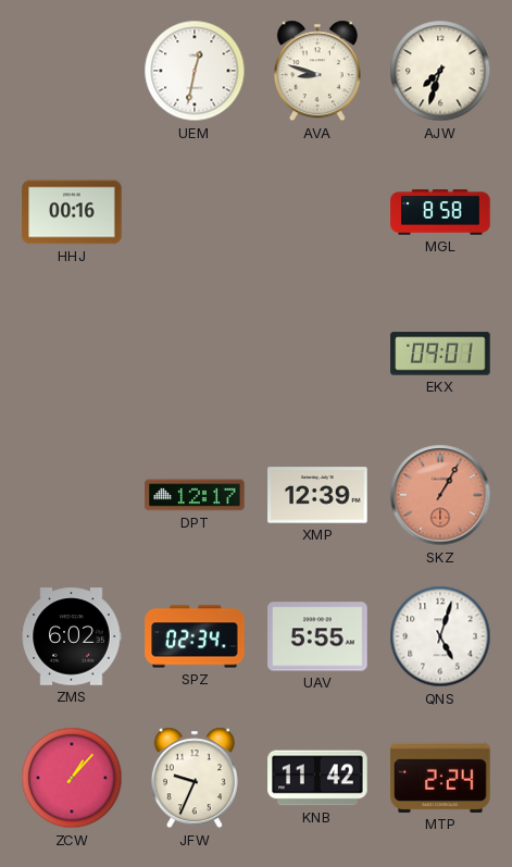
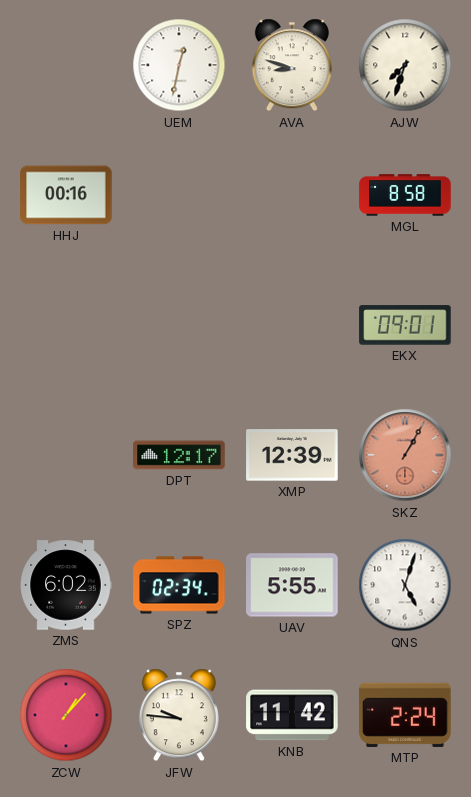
JFW: 9:34 -> 9:46
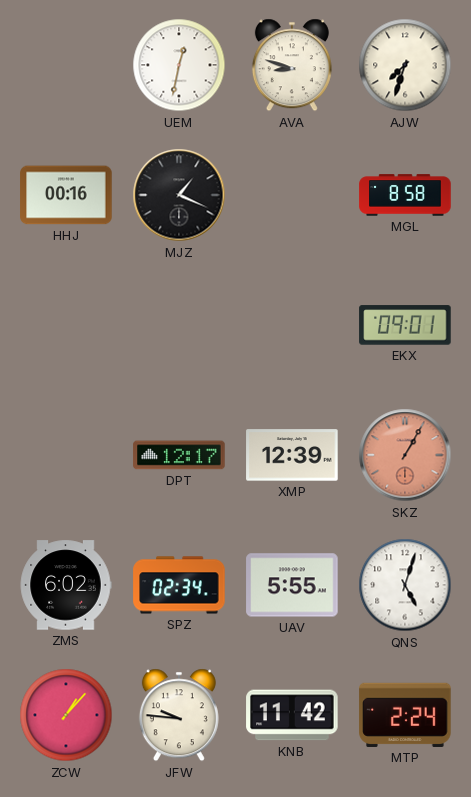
MJZ: none -> 1:19
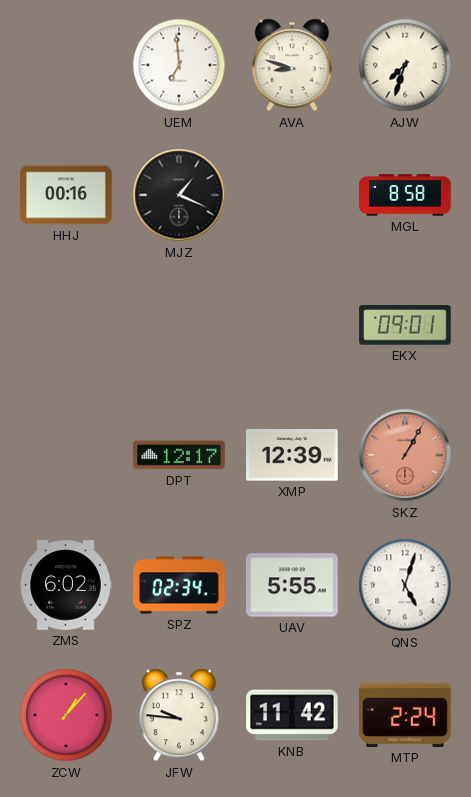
UEM: 12:32 -> 6:59
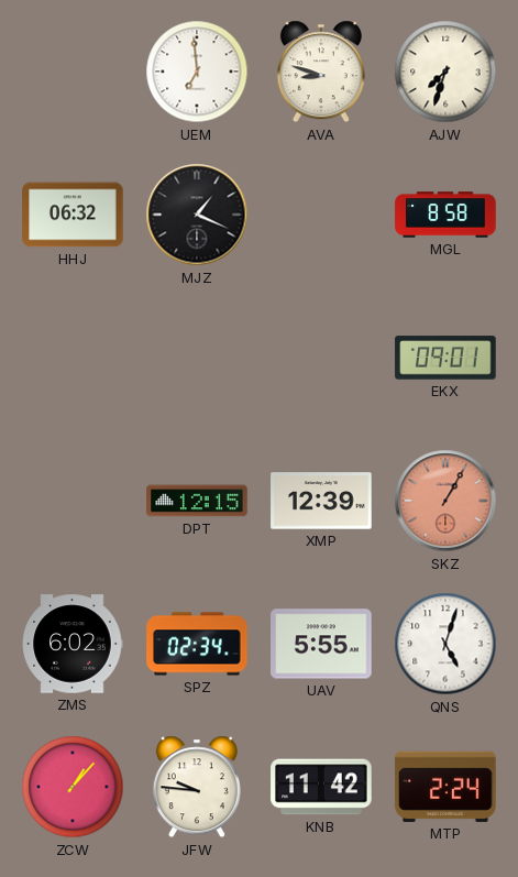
HHJ: 00:16 -> 06:32
DPT: 12:17 -> 12:15
